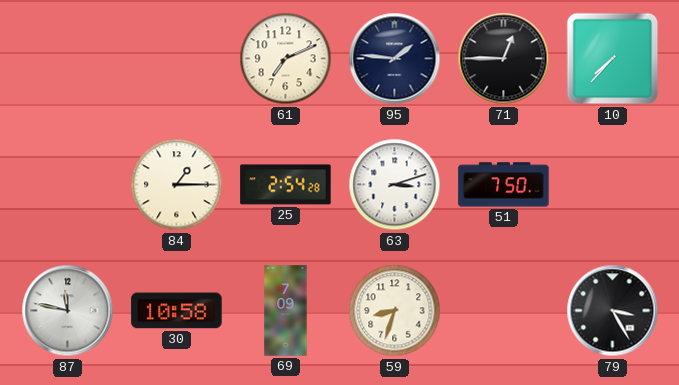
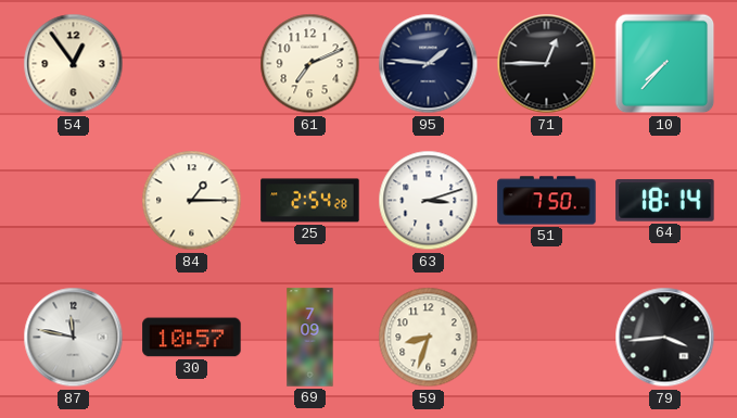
54: none -> 12:54
64: none -> 18:14
30: 10:58 -> 10:57
79: 3:25 -> 3:44
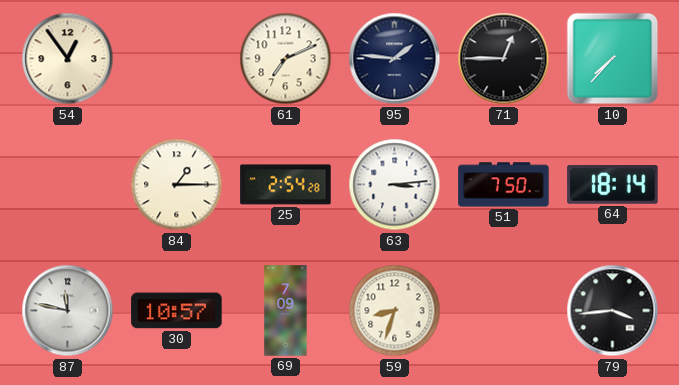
63: 3:12 -> 3:14
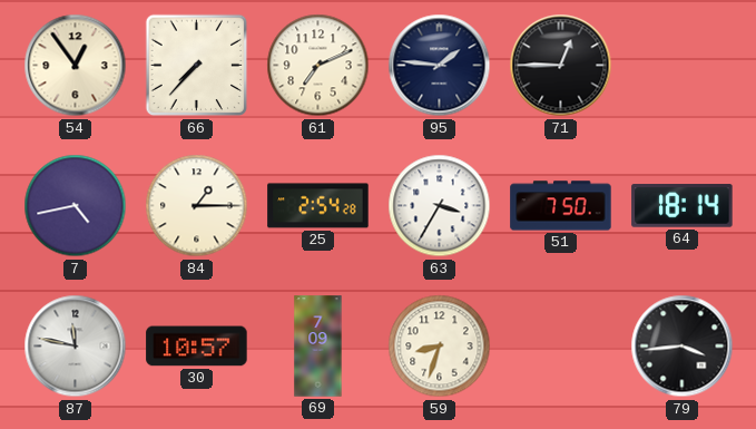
66: none -> 7:37
10: 7:37 -> none
7: none -> 4:43
63: 3:14 -> 3:35
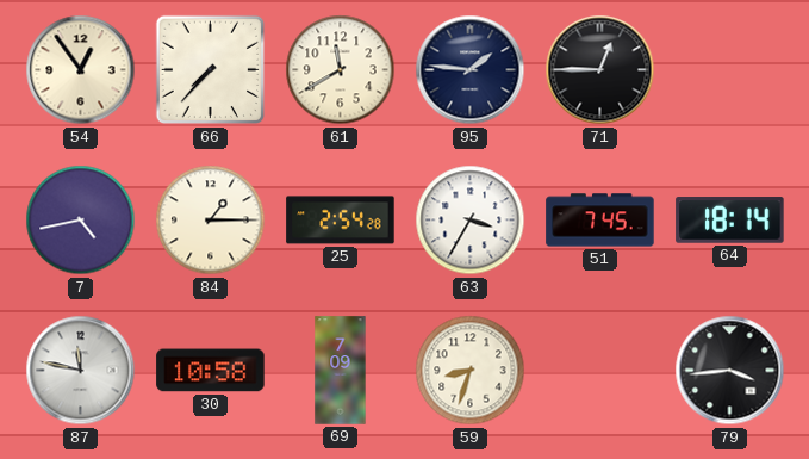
61: 7:11 -> 11:40
51: 7:50 -> 7:45
30: 10:57 -> 10:58
